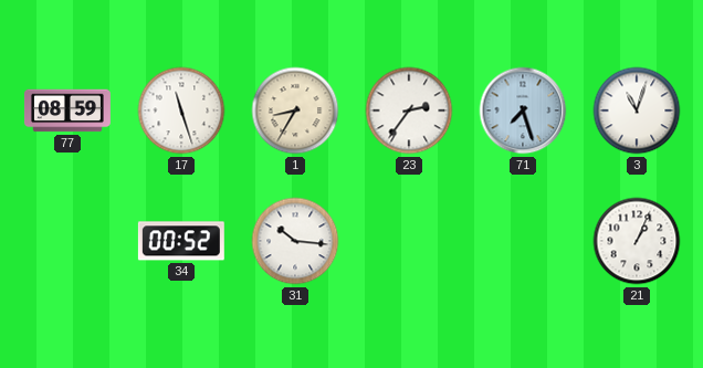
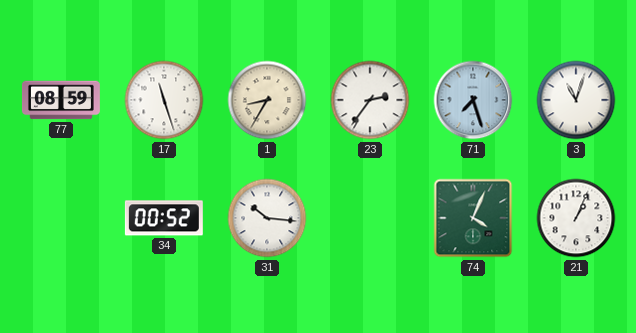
74: none -> 4:04
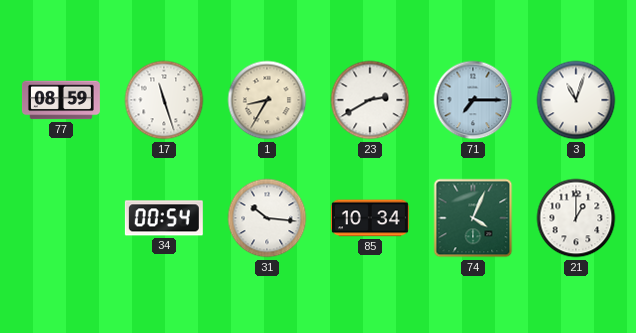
23: 2:36 -> 2:40
71: 7:27 -> 7:15
34: 00:52 -> 00:54
85: none -> 10:34
21: 1:04 -> 1:00
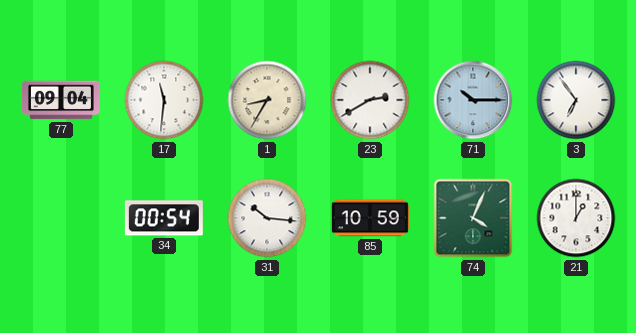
77: 08:59 -> 09:04
17: 11:27 -> 11:31
71: 7:15 -> 10:15
3: 11:03 -> 6:54
85: 10:34 -> 10:59
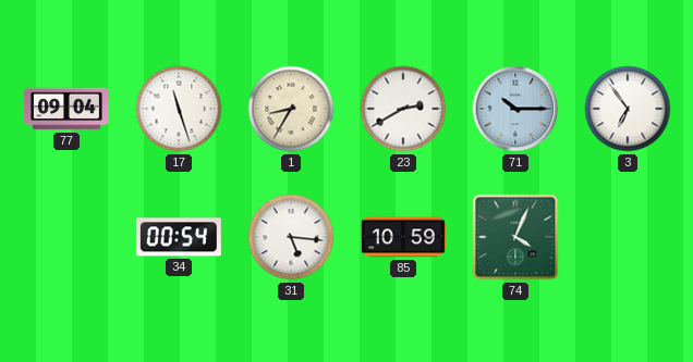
17: 11:31 -> 11:27
31: 10:16 -> 5:16
21: 1:00 -> none
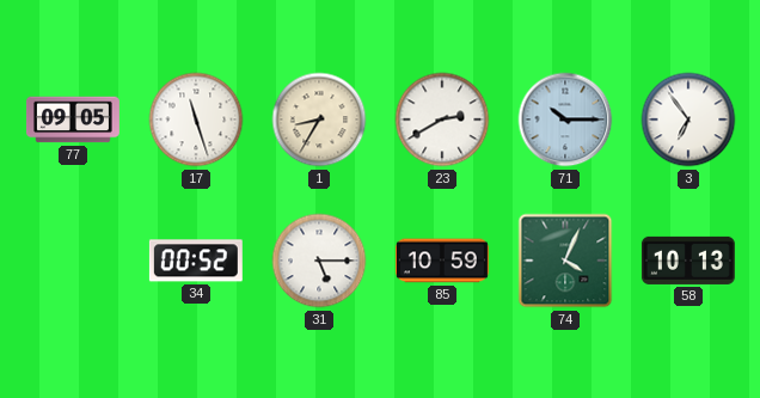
77: 09:04 -> 09:05
34: 00:54 -> 00:52
31: 5:16 -> 5:15
58: none -> 10:13
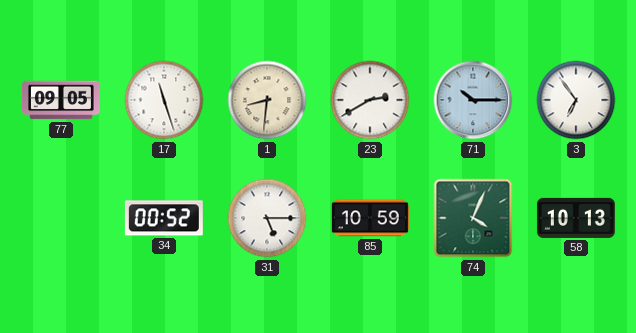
1: 8:35 -> 8:31
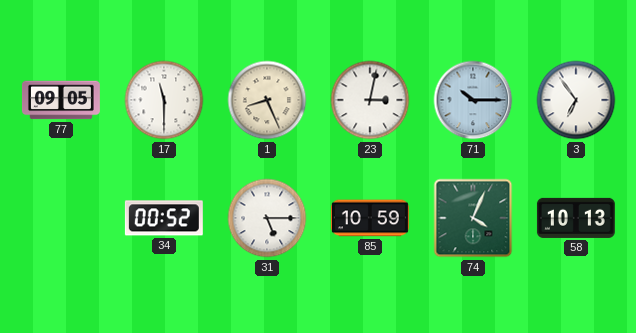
17: 11:27 -> 11:30
1: 8:31 -> 8:26
23: 2:40 -> 3:02
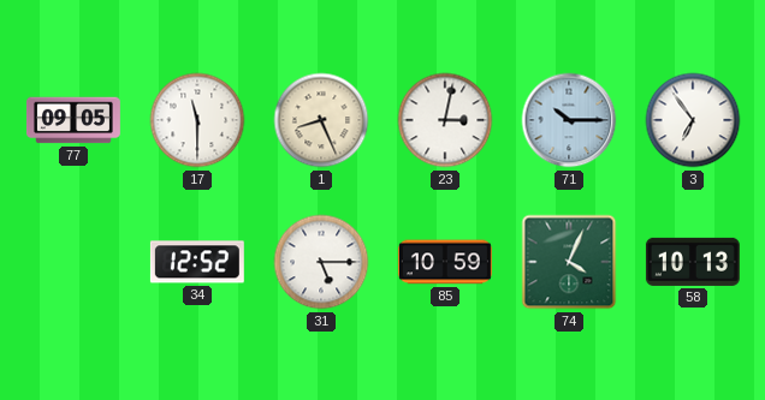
34: 00:52 -> 12:52
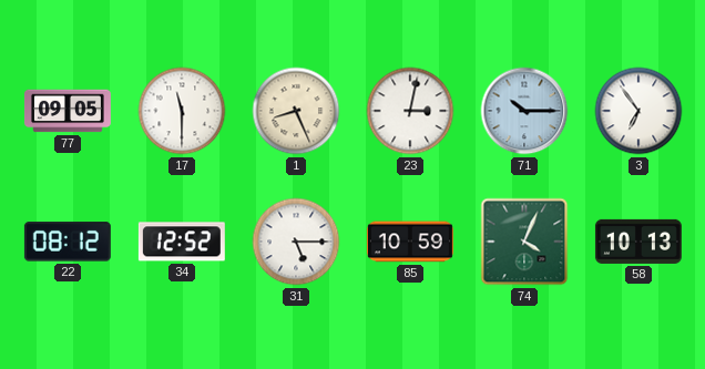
22: none -> 08:12
